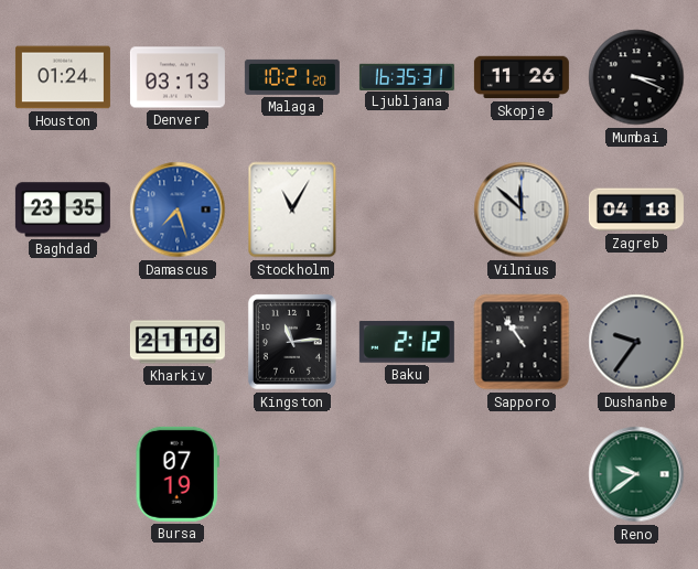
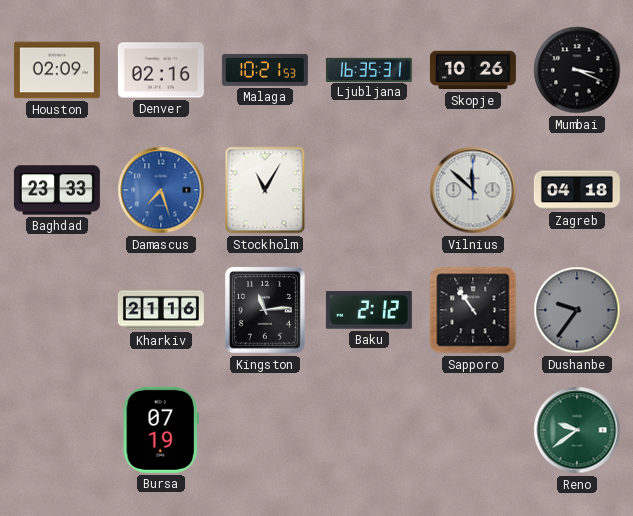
Houston: 01:24 -> 02:09
Denver: 03:13 -> 02:16
Malaga: 10:21:20 -> 10:21:53
Skopje: 11:26 -> 10:26
Baghdad: 23:35 -> 23:33
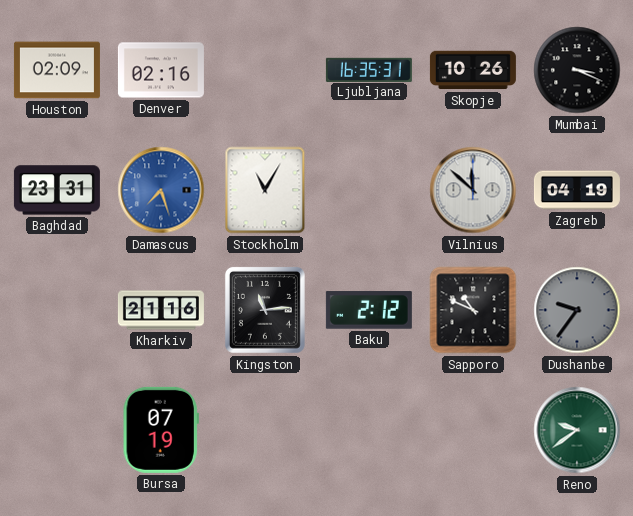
Malaga: 10:21 -> none
Baghdad: 23:33 -> 23:31
Zagreb: 04:18 -> 04:19
Sapporo: 10:54 -> 10:49
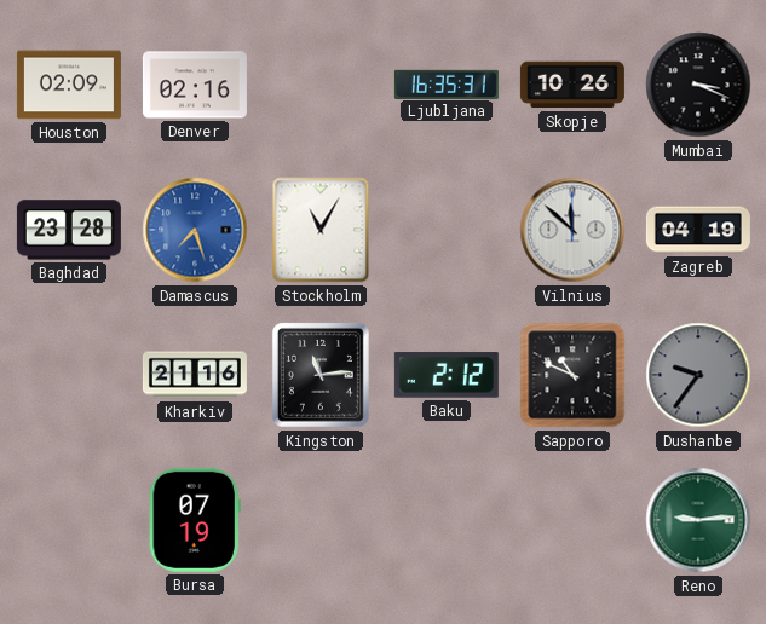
Baghdad: 23:31 -> 23:28
Reno: 9:39 -> 9:14
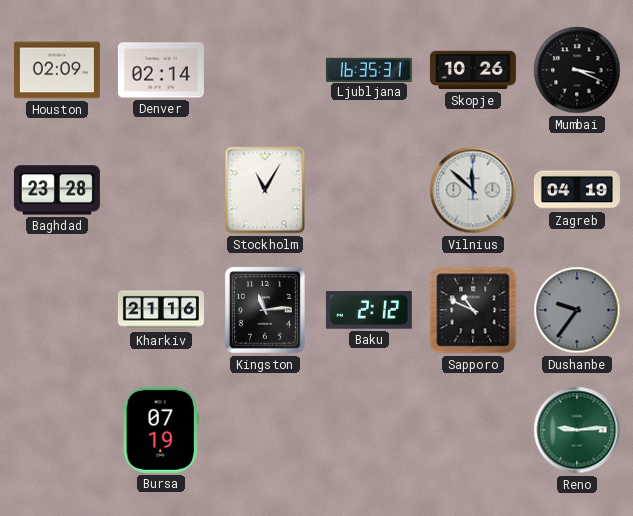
Denver: 02:16 -> 02:14
Damascus: 7:27 -> none
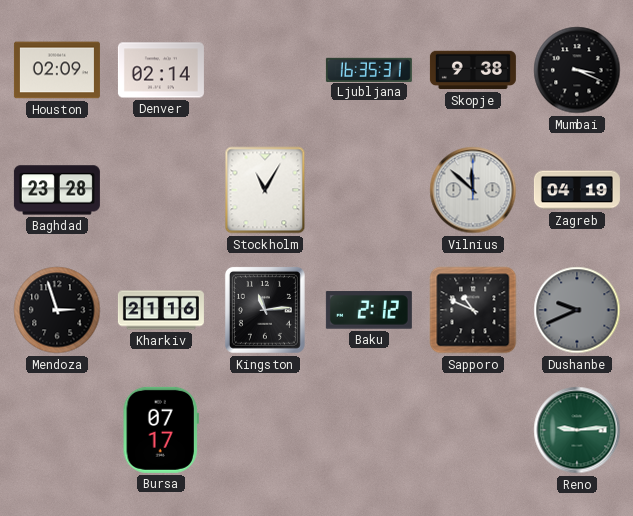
Skopje: 10:26 -> 9:38
Mendoza: none -> 2:57
Dushanbe: 9:36 -> 9:41
Bursa: 07:19 -> 07:17
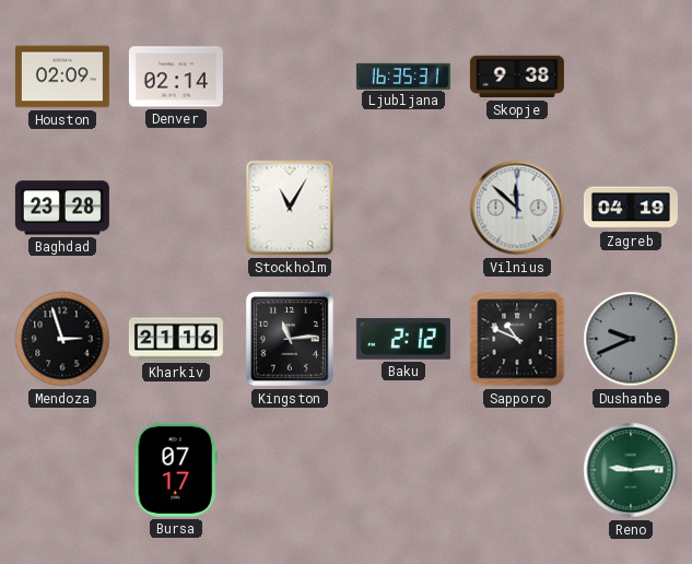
Mumbai: 3:19 -> none
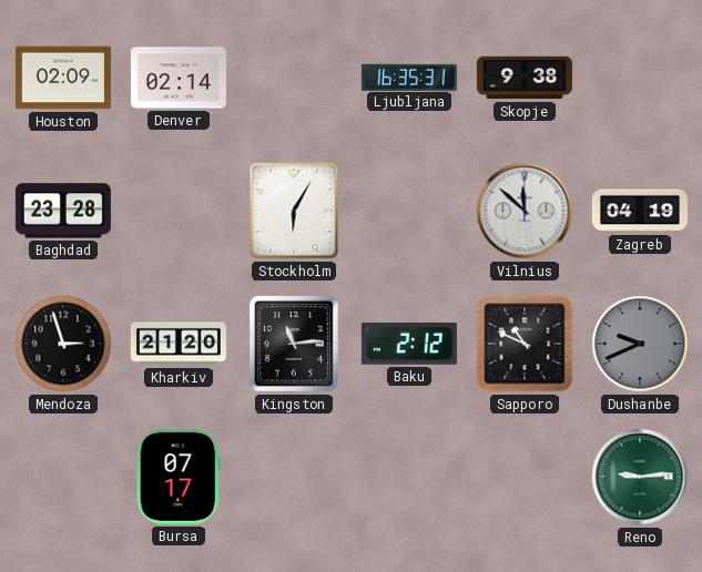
Stockholm: 11:05 -> 6:05
Kharkiv: 21:16 -> 21:20
